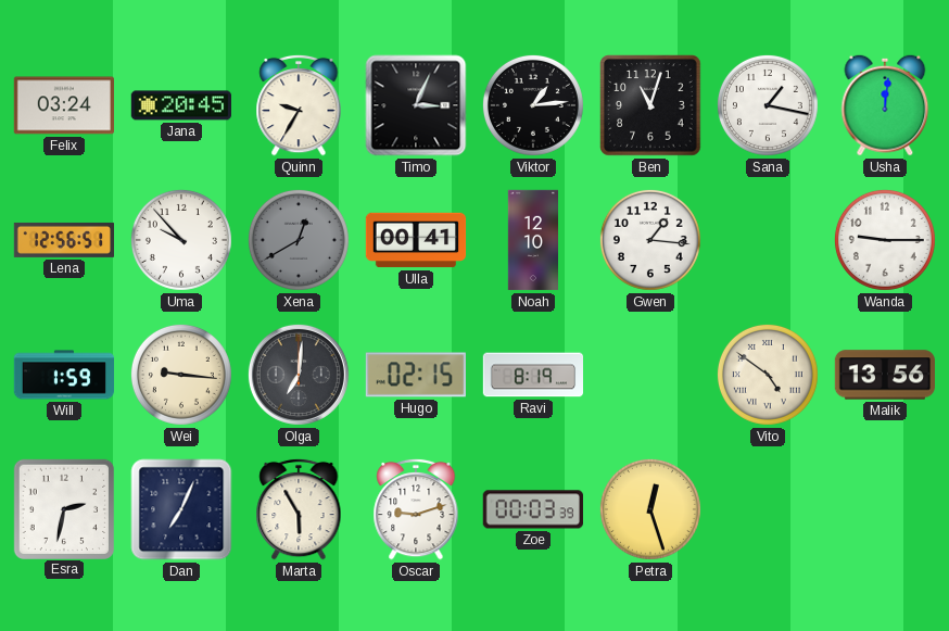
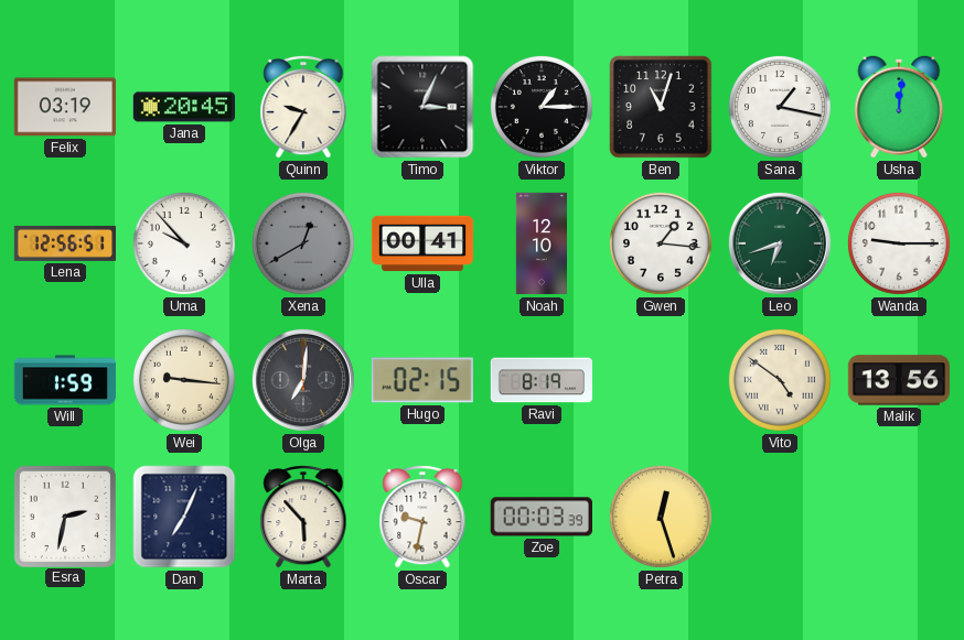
Felix: 03:24 -> 03:19
Viktor: 1:14 -> 1:15
Leo: none -> 6:42
Marta: 5:55 -> 5:53
Oscar: 9:12 -> 9:32
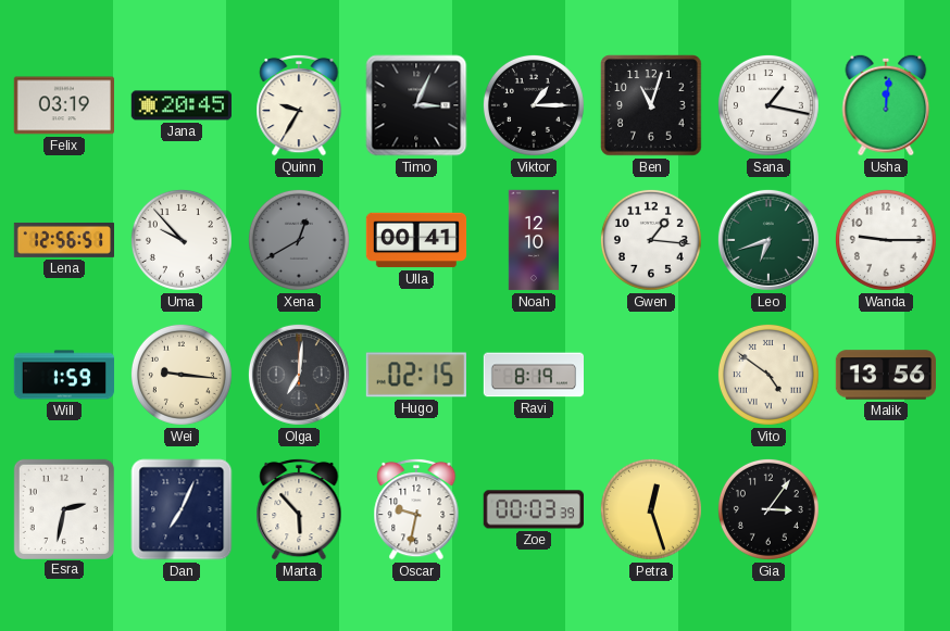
Gia: none -> 3:06
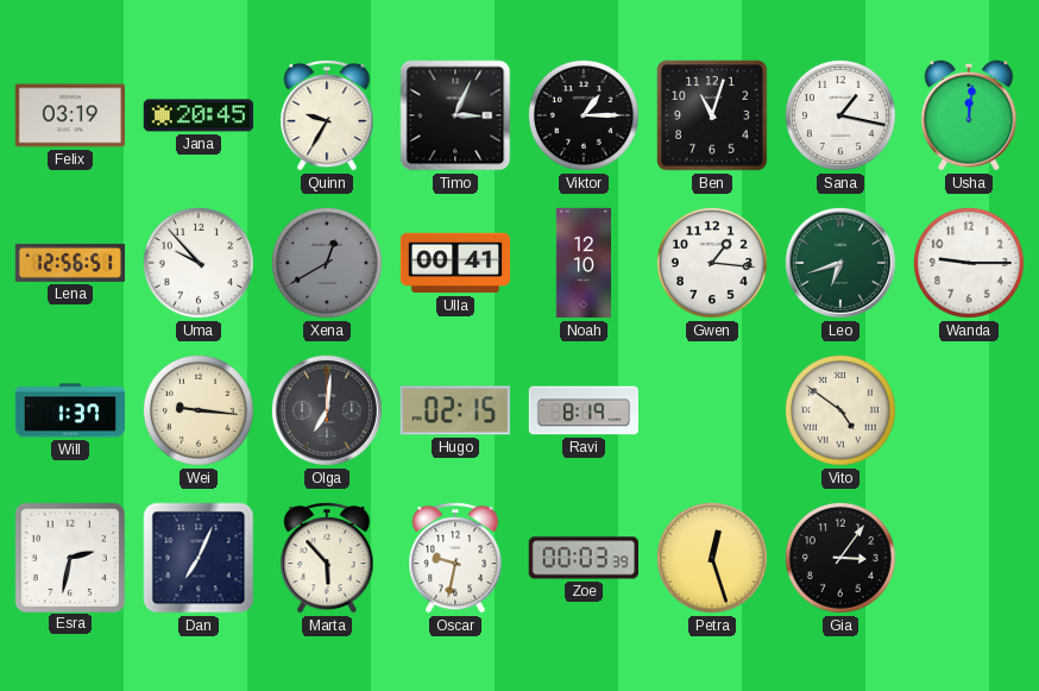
Will: 1:59 -> 1:37
Malik: 13:56 -> none
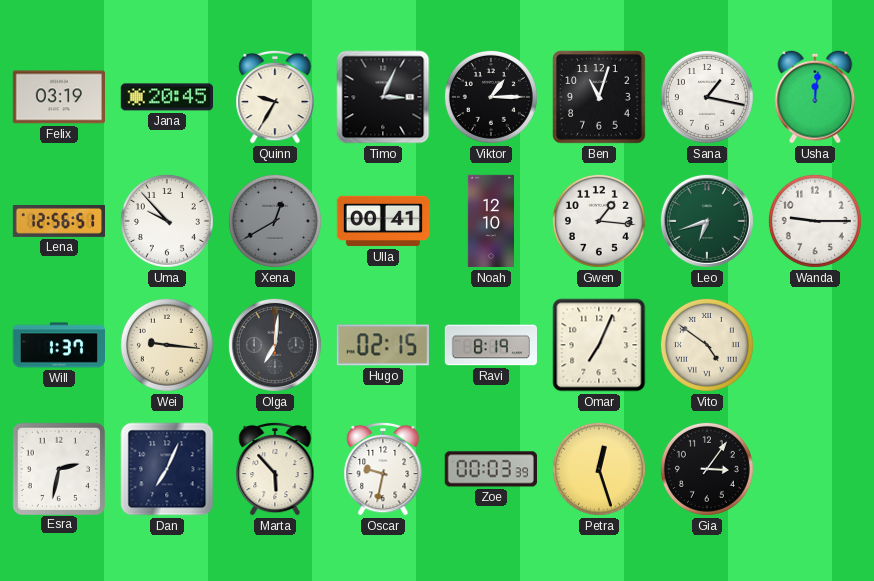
Omar: none -> 7:04
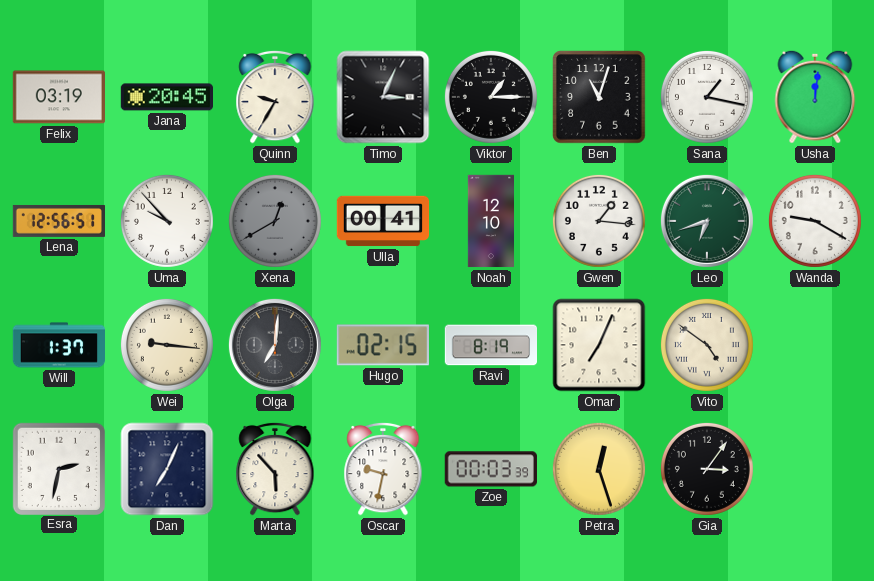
Wanda: 9:15 -> 9:20
